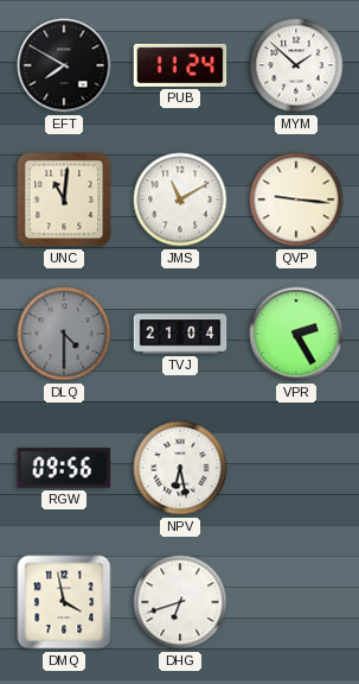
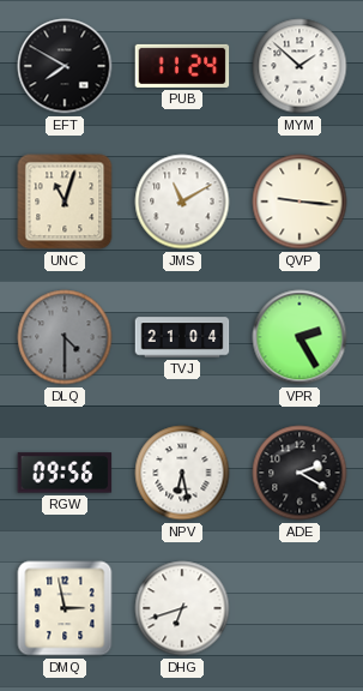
UNC: 11:01 -> 11:03
ADE: none -> 2:20
DMQ: 3:58 -> 2:58
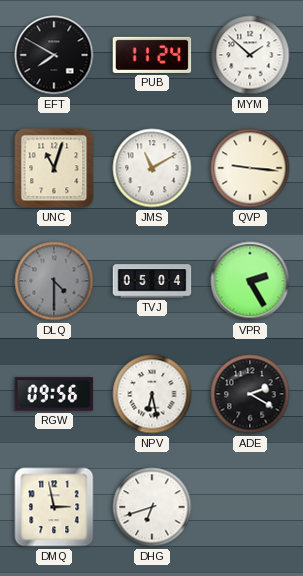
TVJ: 21:04 -> 05:04
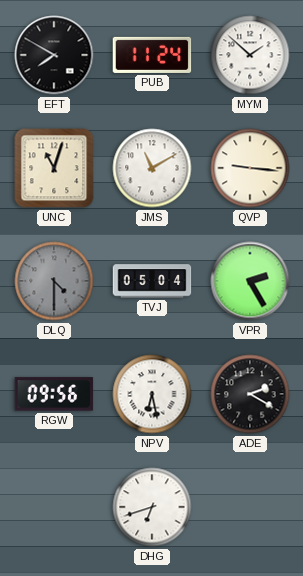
DMQ: 2:58 -> none
